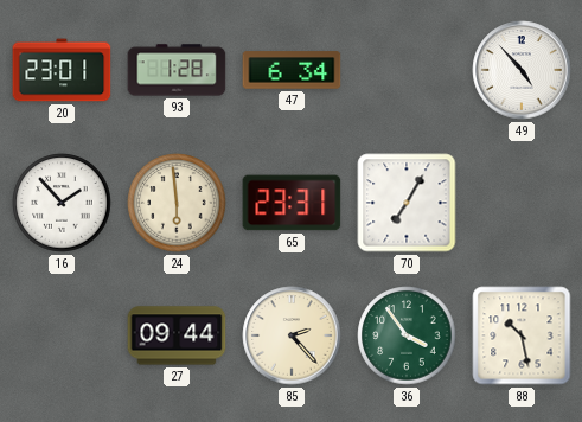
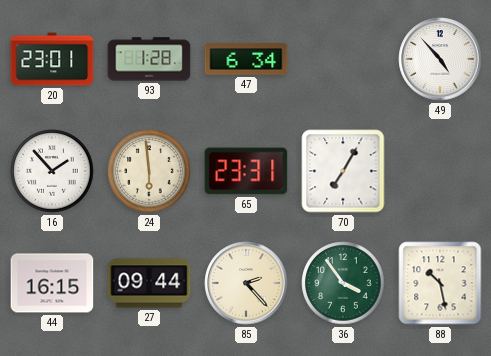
44: none -> 16:15
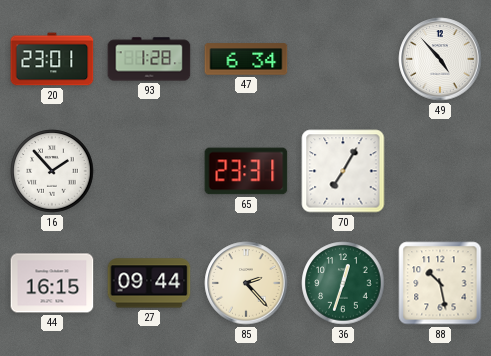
24: 5:59 -> none
36: 3:54 -> 12:33
